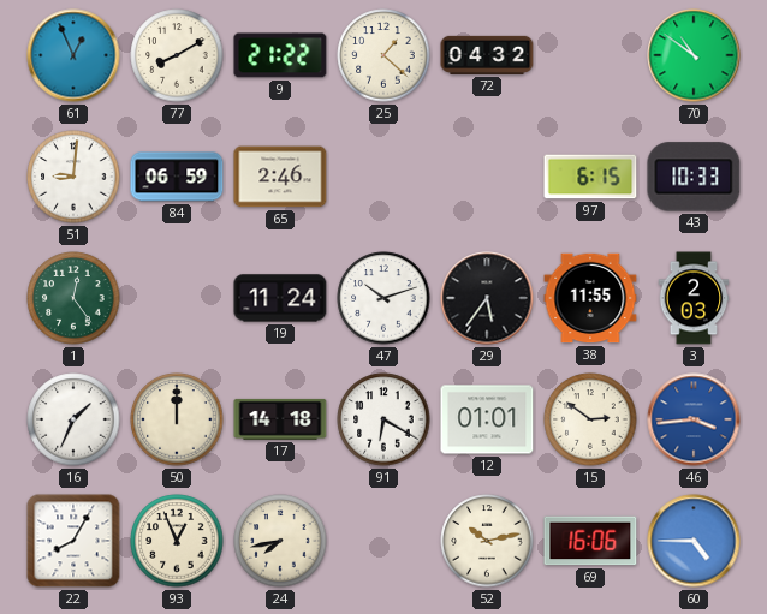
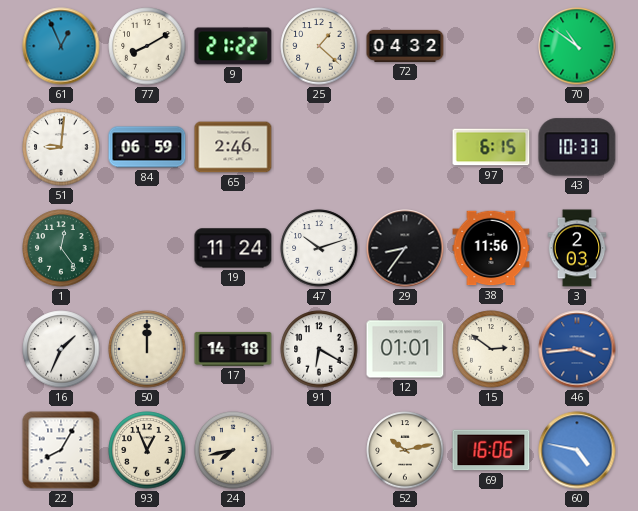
29: 5:36 -> 8:36
38: 11:55 -> 11:56
60: 4:45 -> 4:47
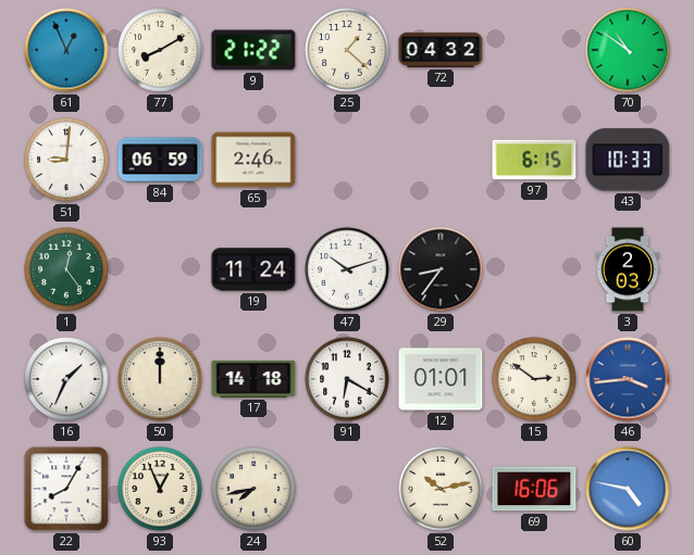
38: 11:56 -> none
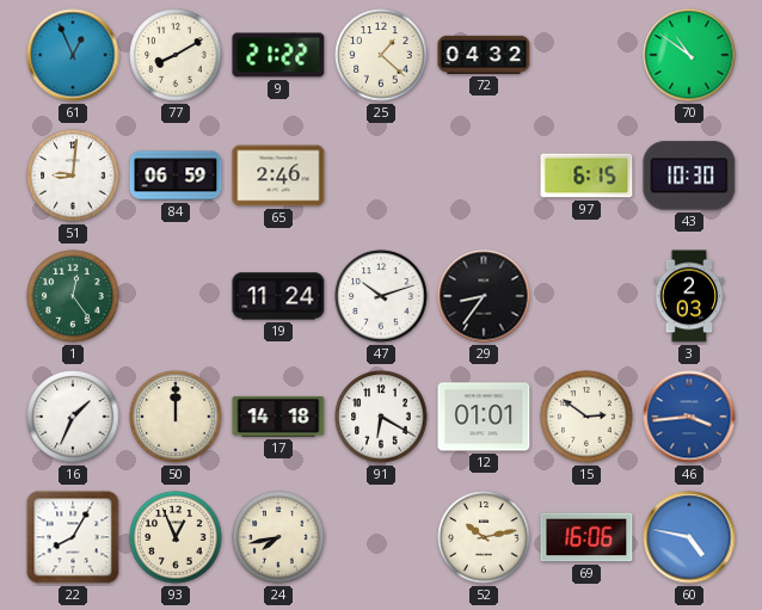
43: 10:33 -> 10:30
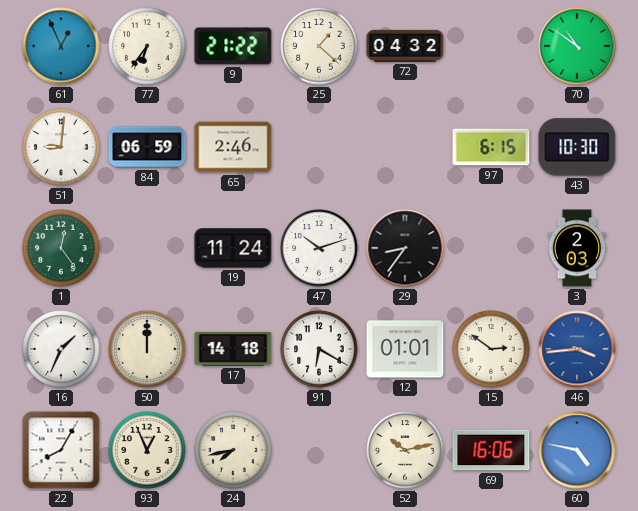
77: 8:10 -> 6:36
